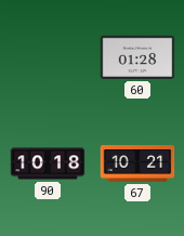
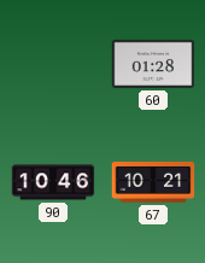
90: 10:18 -> 10:46
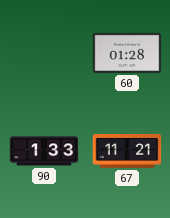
90: 10:46 -> 1:33
67: 10:21 -> 11:21
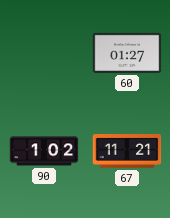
60: 01:28 -> 01:27
90: 1:33 -> 1:02
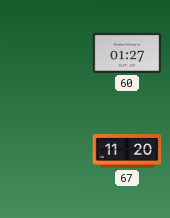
90: 1:02 -> none
67: 11:21 -> 11:20
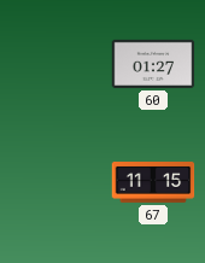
67: 11:20 -> 11:15
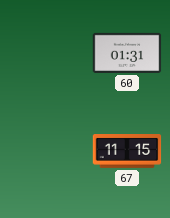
60: 01:27 -> 01:31
